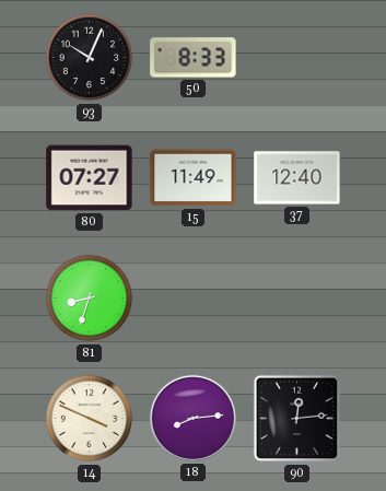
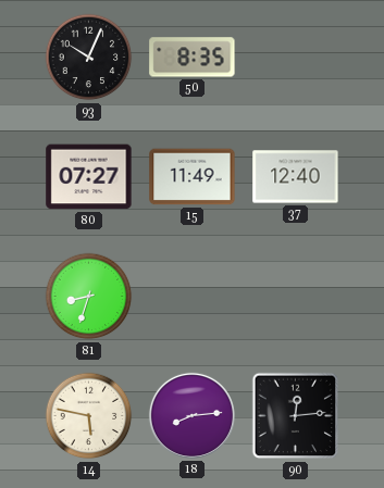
50: 8:33 -> 8:35
14: 3:49 -> 5:47
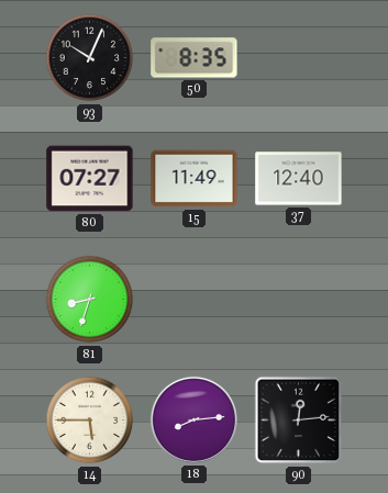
14: 5:47 -> 5:45
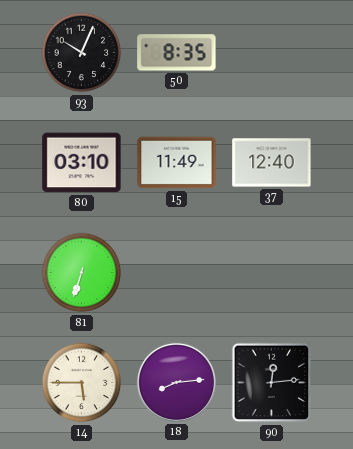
80: 07:27 -> 03:10
81: 8:33 -> 6:33
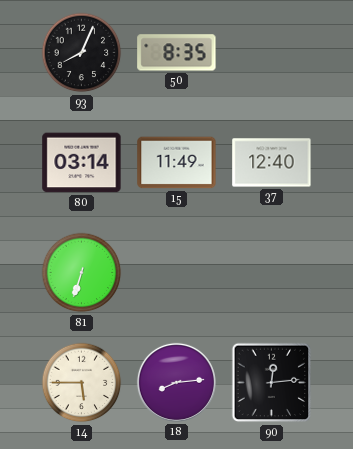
93: 10:04 -> 8:04
80: 03:10 -> 03:14
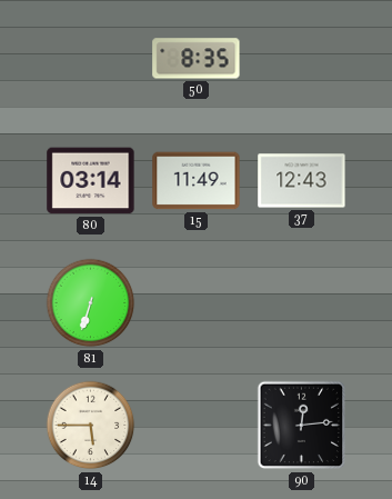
93: 8:04 -> none
37: 12:40 -> 12:43
18: 8:14 -> none
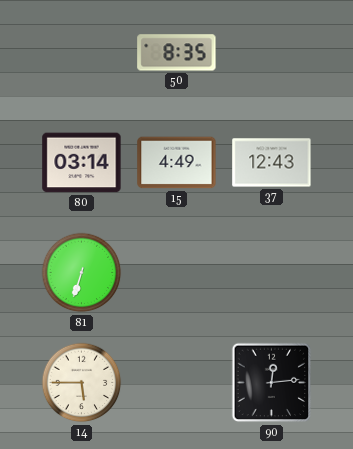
15: 11:49 -> 4:49
